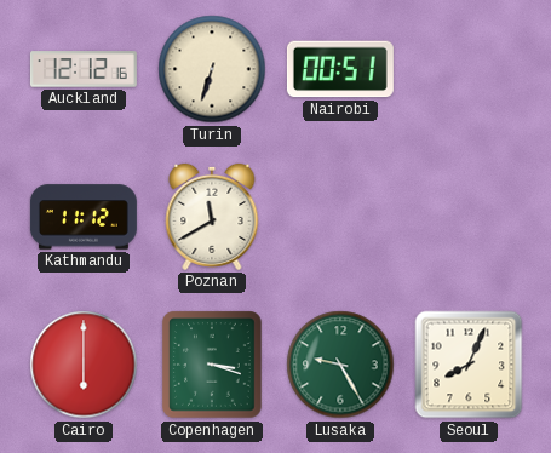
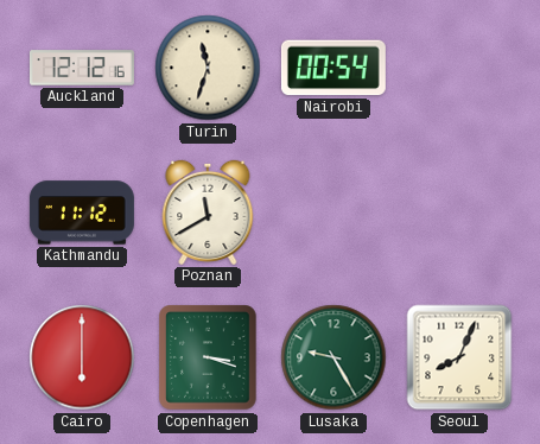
Turin: 6:33 -> 11:33
Nairobi: 00:51 -> 00:54
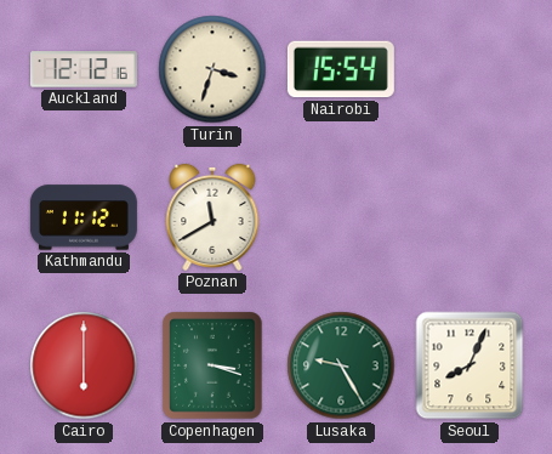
Turin: 11:33 -> 3:33
Nairobi: 00:54 -> 15:54
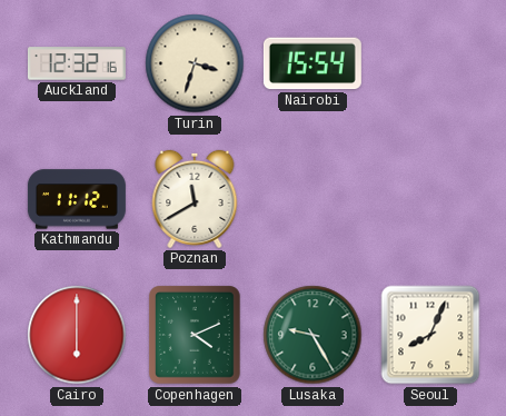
Auckland: 12:12 -> 12:32
Copenhagen: 3:18 -> 4:11
